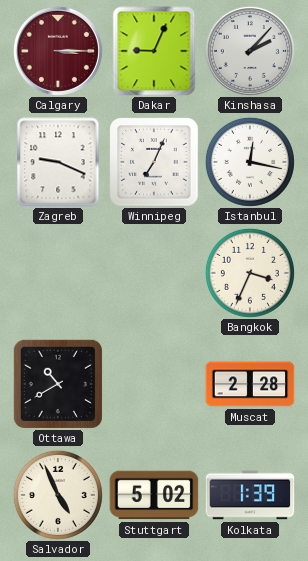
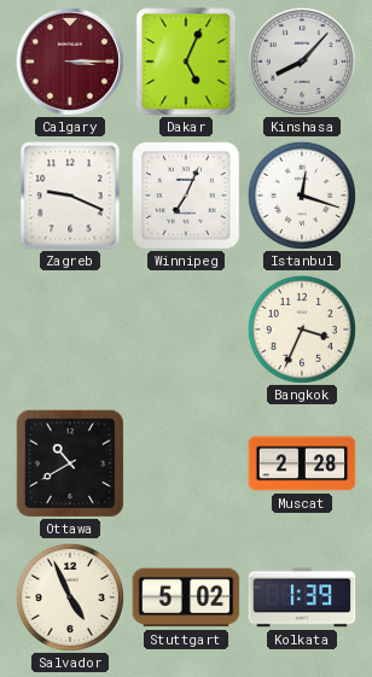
Dakar: 9:04 -> 5:04
Kinshasa: 2:07 -> 8:07
Istanbul: 12:17 -> 12:18
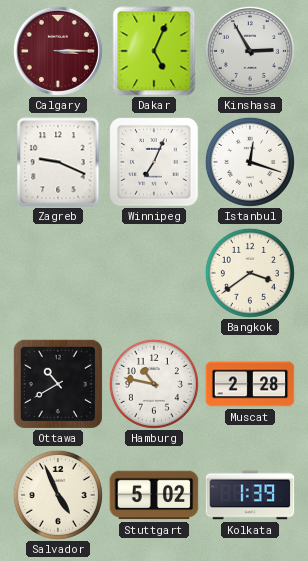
Kinshasa: 8:07 -> 2:55
Bangkok: 3:34 -> 3:39
Hamburg: none -> 10:47
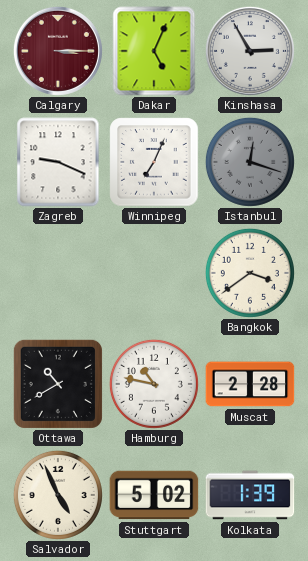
Istanbul dial: white -> grey
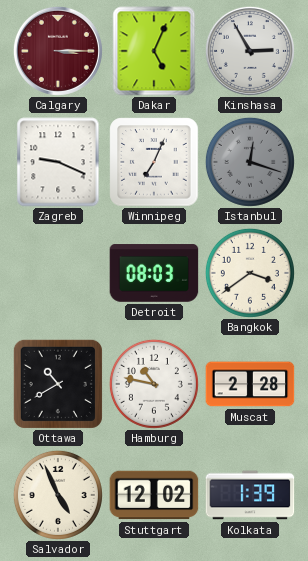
Detroit: none -> 08:03
Stuttgart: 5:02 -> 12:02
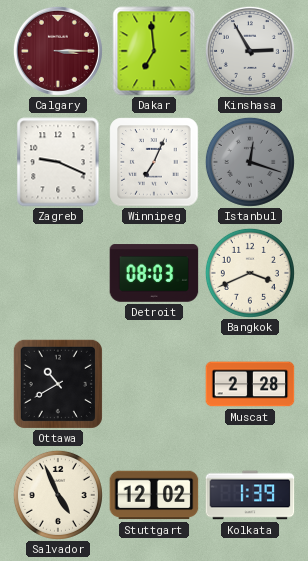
Dakar: 5:04 -> 6:59
Bangkok: 3:39 -> 3:41
Hamburg: 10:47 -> none
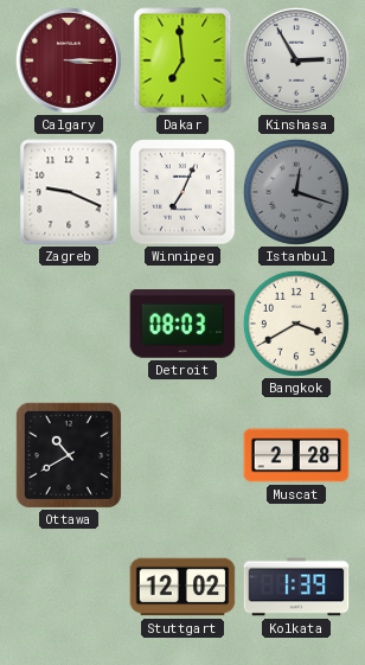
Bangkok: 3:41 -> 3:40
Salvador: 4:56 -> none
